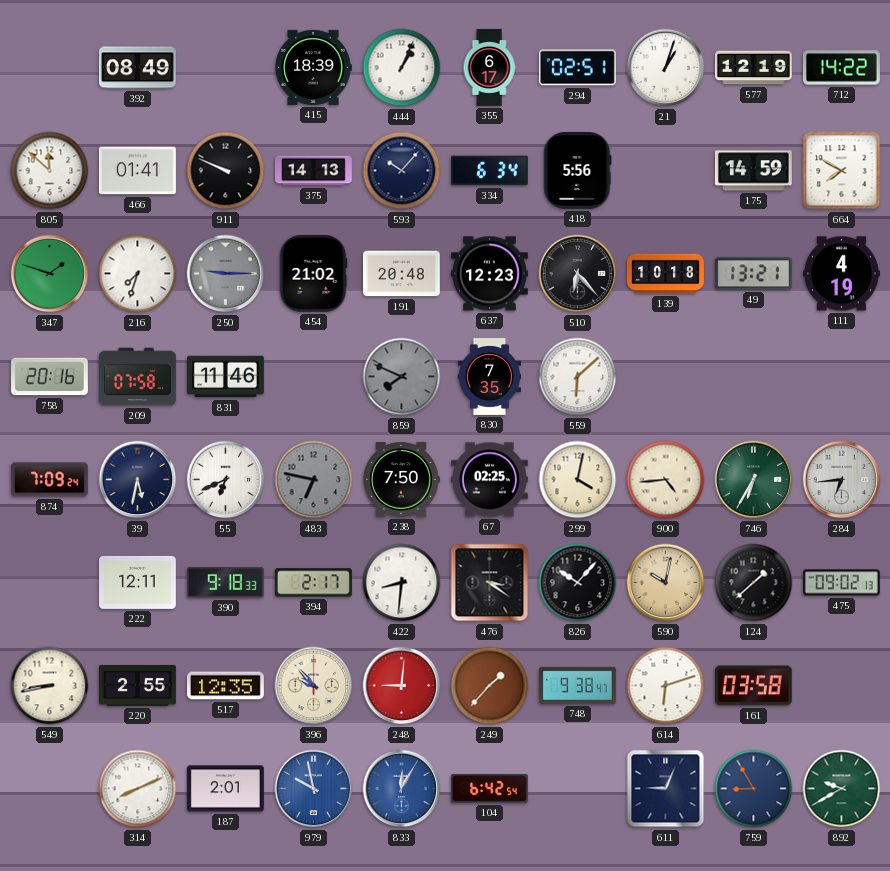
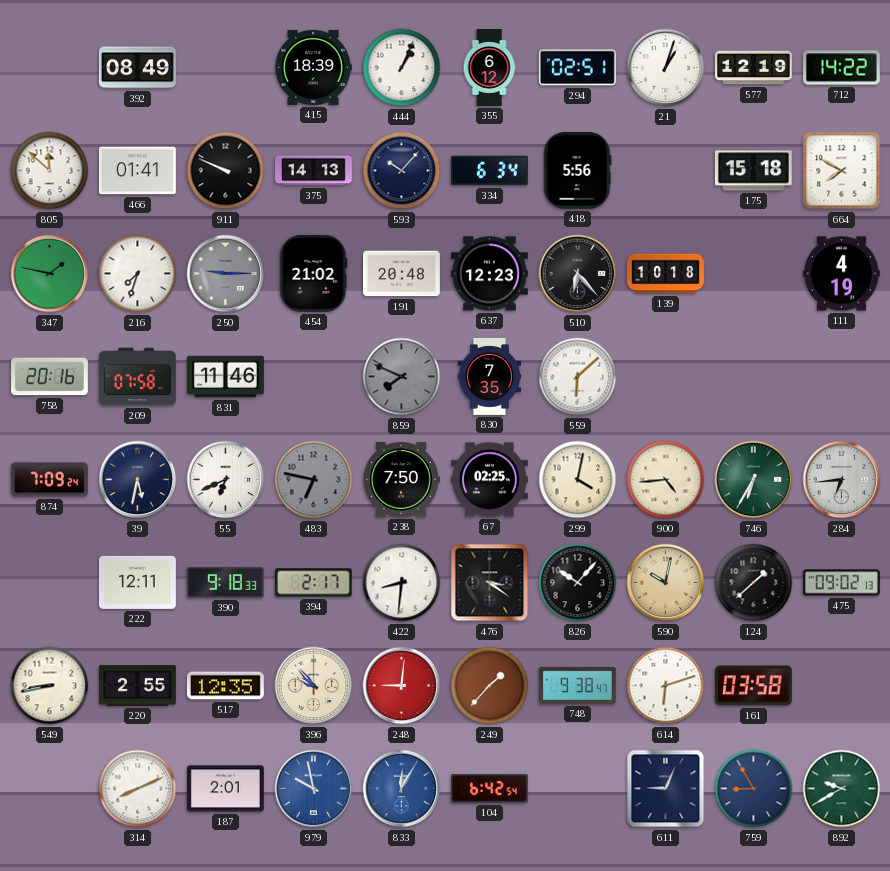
355: 6:17 -> 6:12
175: 14:59 -> 15:18
347: 1:48 -> 1:47
49: 13:21 -> none
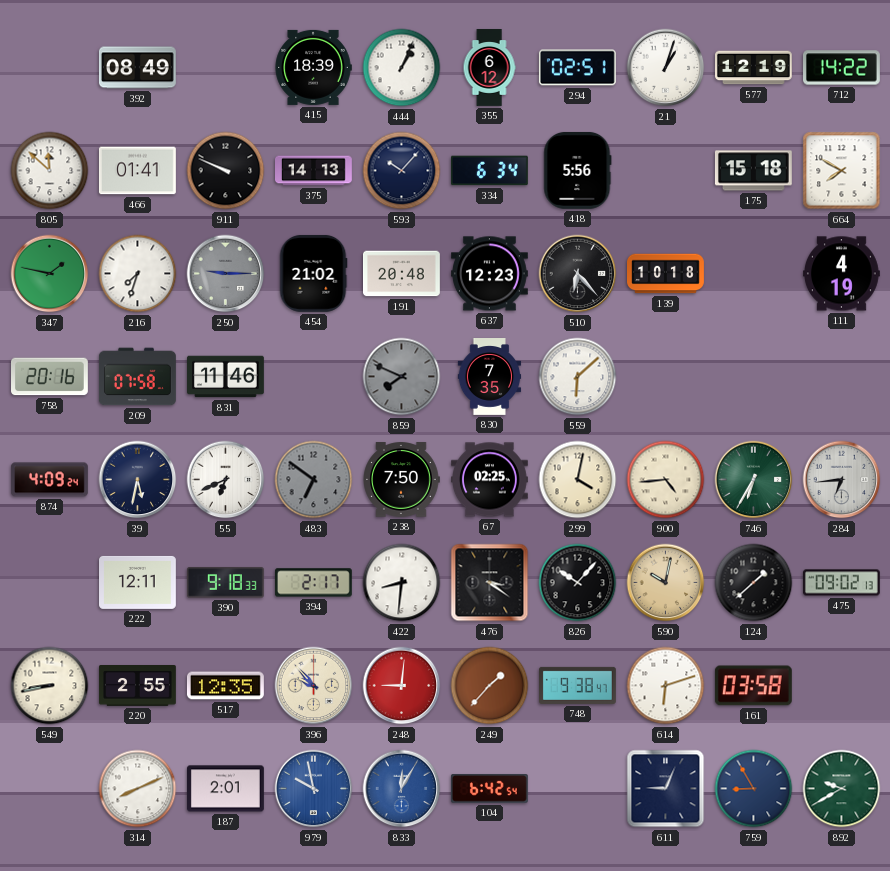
874: 7:09 -> 4:09
483: 6:47 -> 6:51
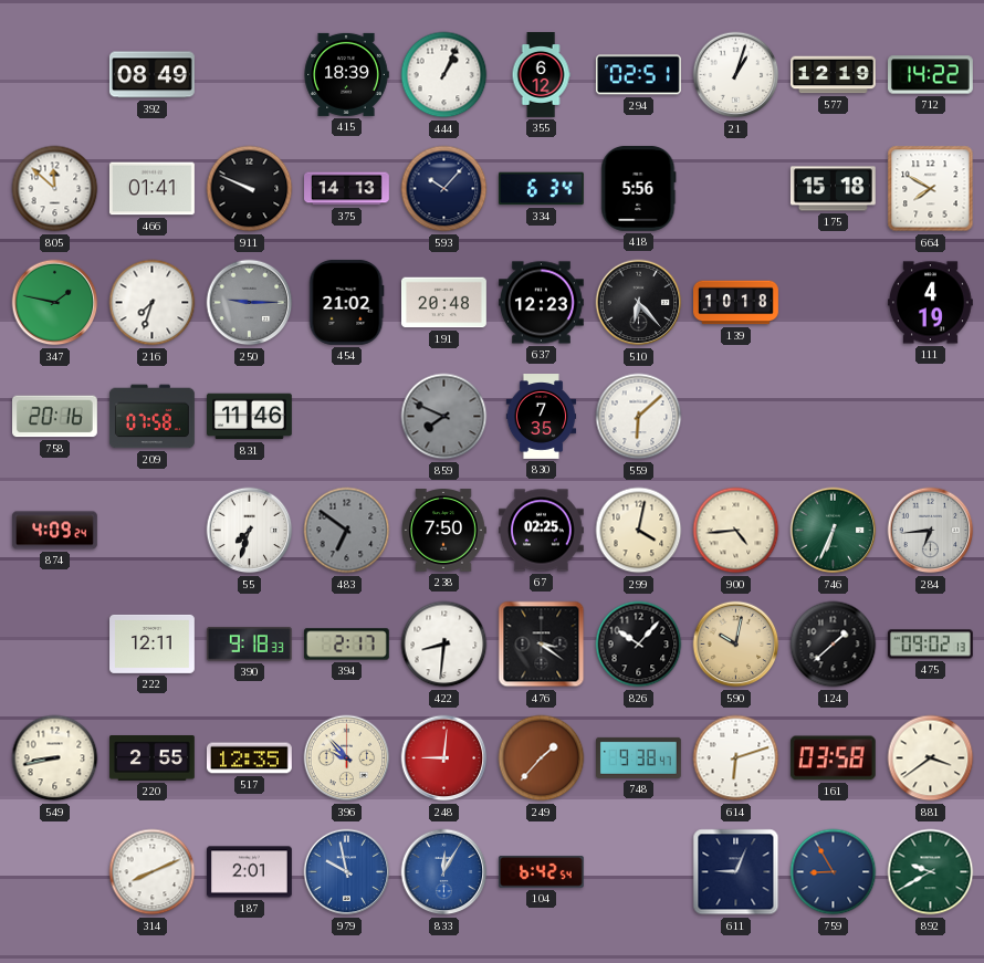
39: 5:32 -> none
55: 6:41 -> 7:33
746: 6:35 -> 6:34
881: none -> 3:39
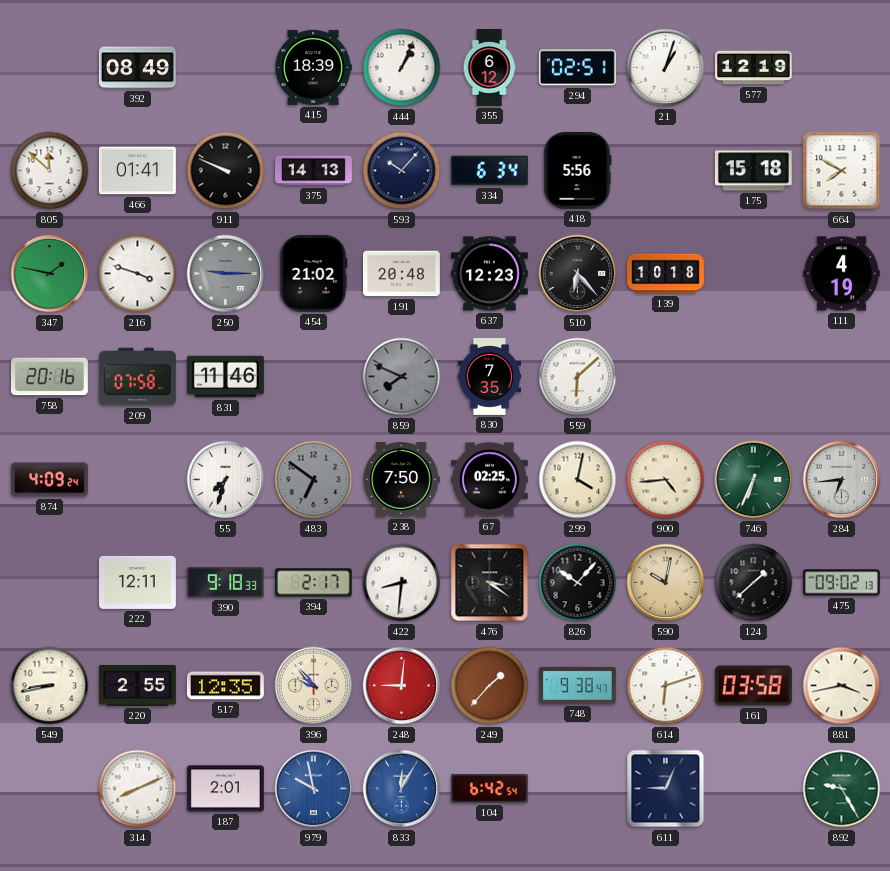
712: 14:22 -> none
216: 7:33 -> 3:48
881: 3:39 -> 3:43
759: 8:55 -> none
892: 9:40 -> 9:25
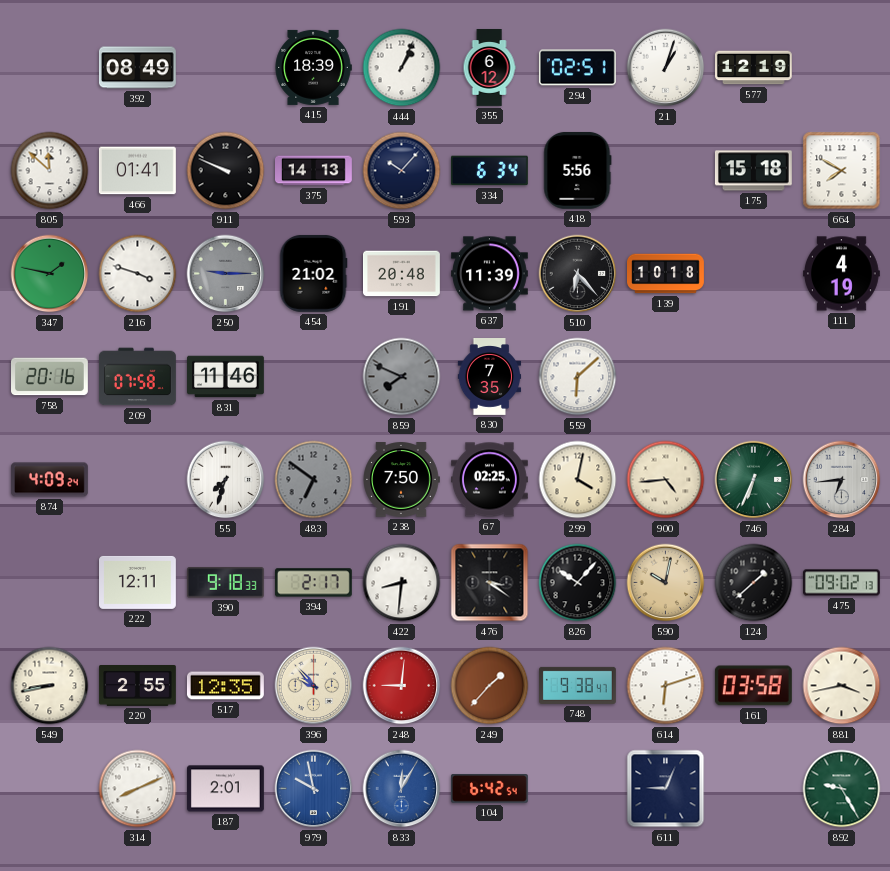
637: 12:23 -> 11:39
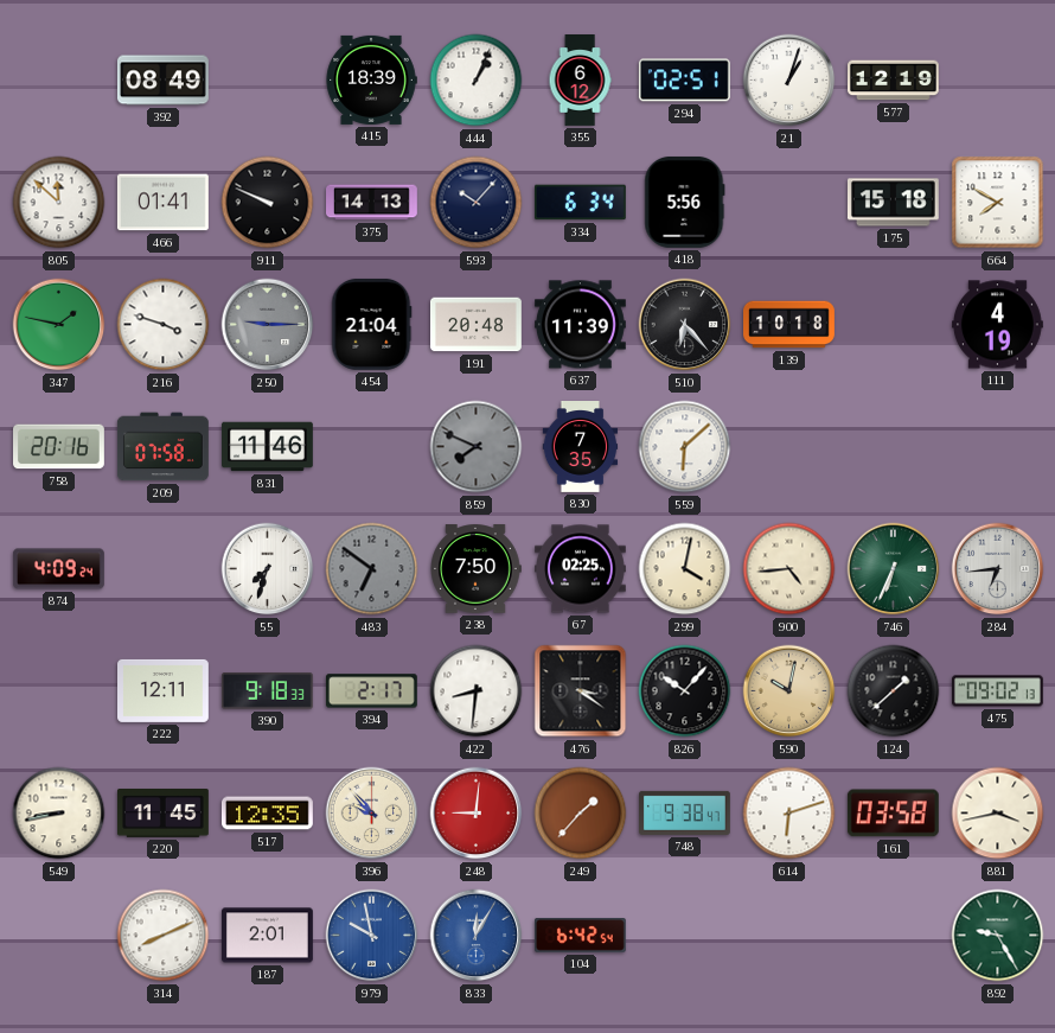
454: 21:02 -> 21:04
220: 2:55 -> 11:45
611: 9:04 -> none
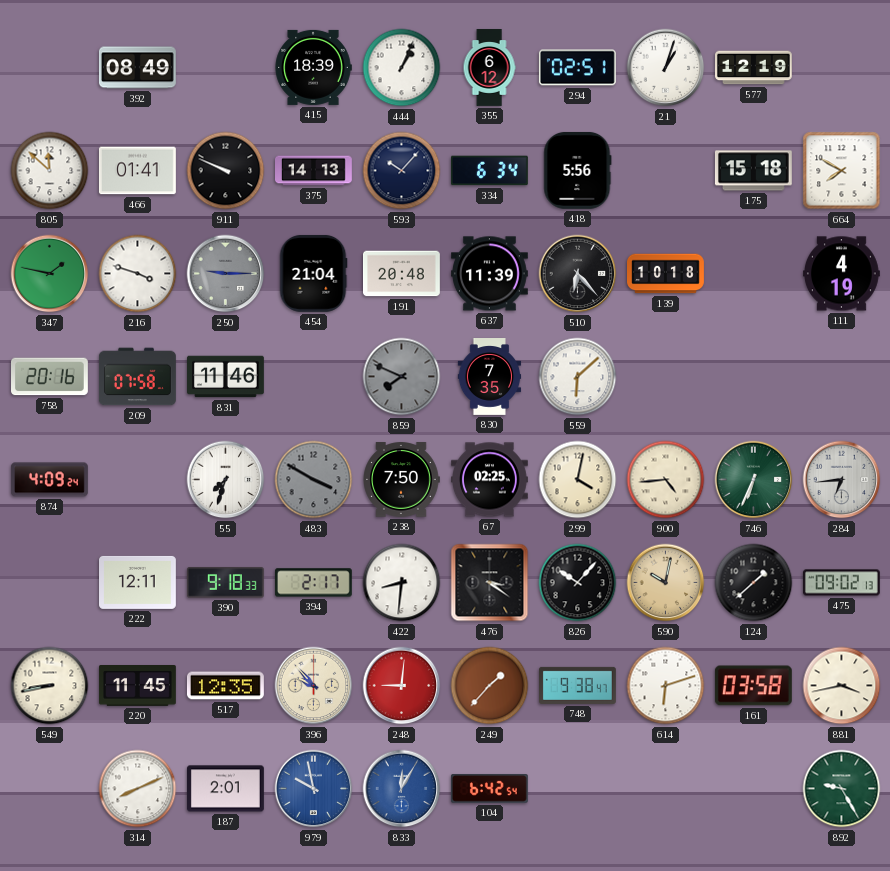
483: 6:51 -> 3:50
